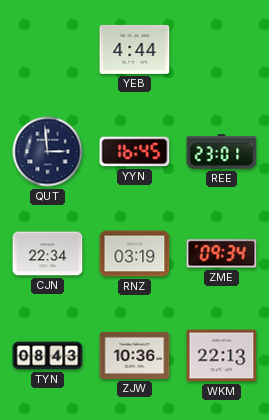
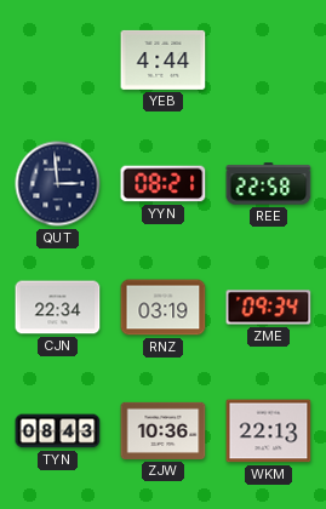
YYN: 16:45 -> 08:21
REE: 23:01 -> 22:58
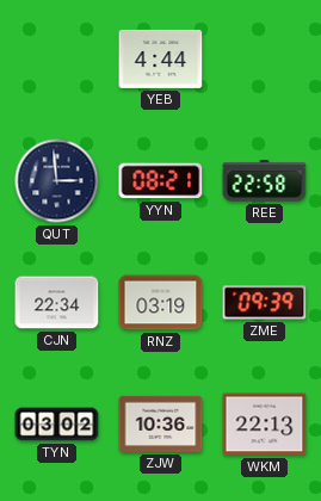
ZME: 09:34 -> 09:39
TYN: 08:43 -> 03:02
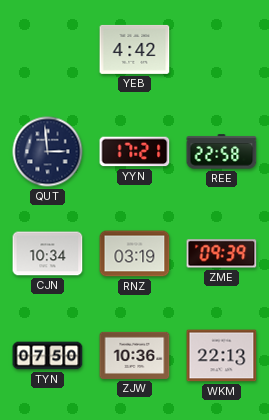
YEB: 4:44 -> 4:42
YYN: 08:21 -> 17:21
CJN: 22:34 -> 10:34
TYN: 03:02 -> 07:50
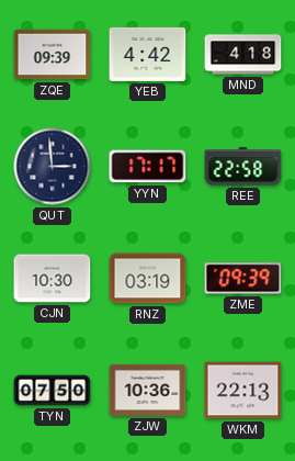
ZQE: none -> 09:39
MND: none -> 4:18
YYN: 17:21 -> 17:17
CJN: 10:34 -> 10:30
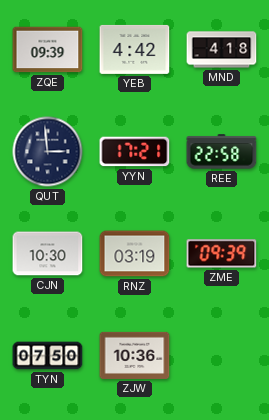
YYN: 17:17 -> 17:21
WKM: 22:13 -> none
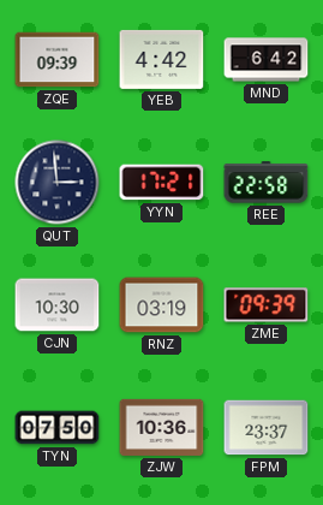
MND: 4:18 -> 6:42
FPM: none -> 23:37
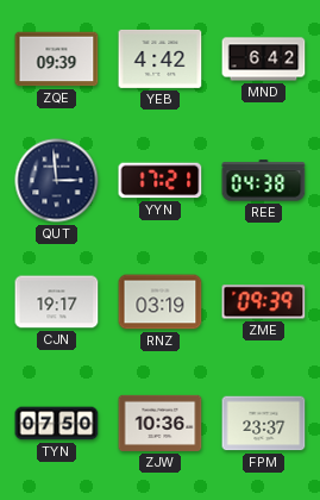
REE: 22:58 -> 04:38
CJN: 10:30 -> 19:17
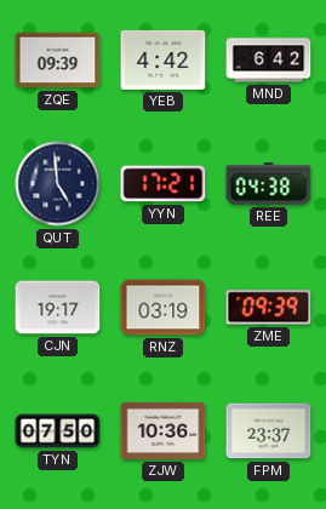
QUT: 2:59 -> 4:59
